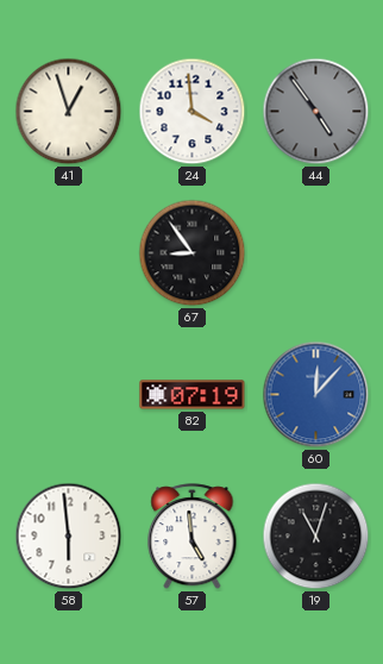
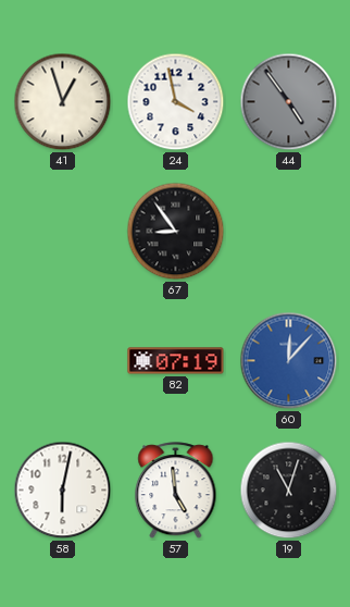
24: 3:59 -> 3:58
58: 5:59 -> 6:02
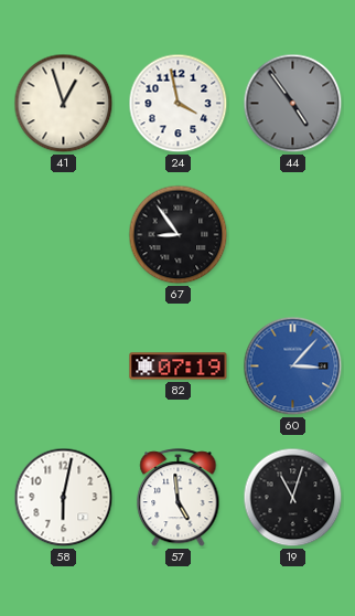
60: 12:07 -> 3:07
